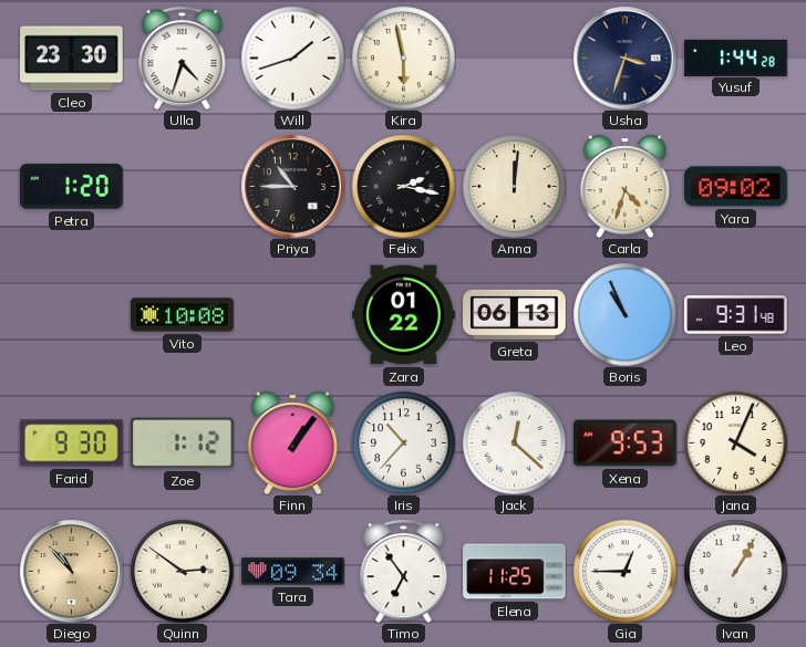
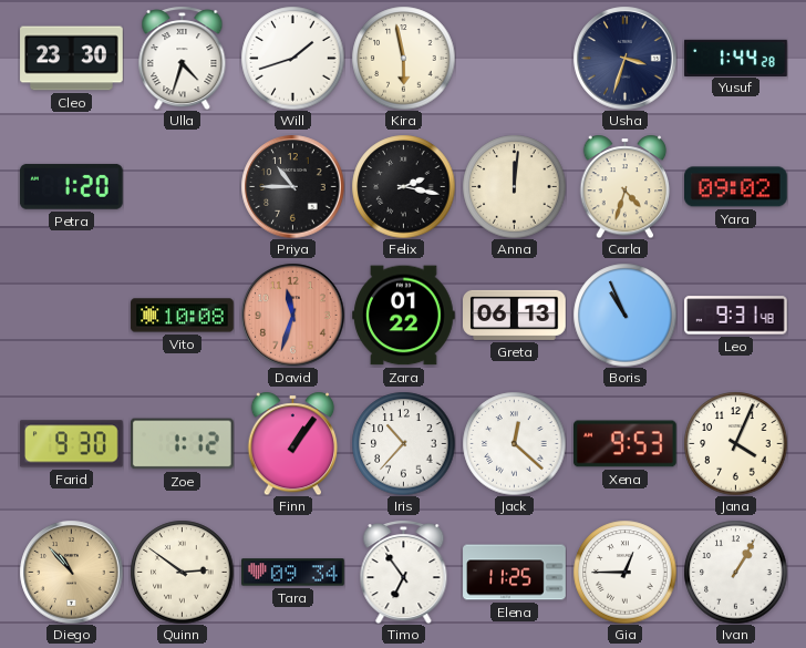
David: none -> 11:33
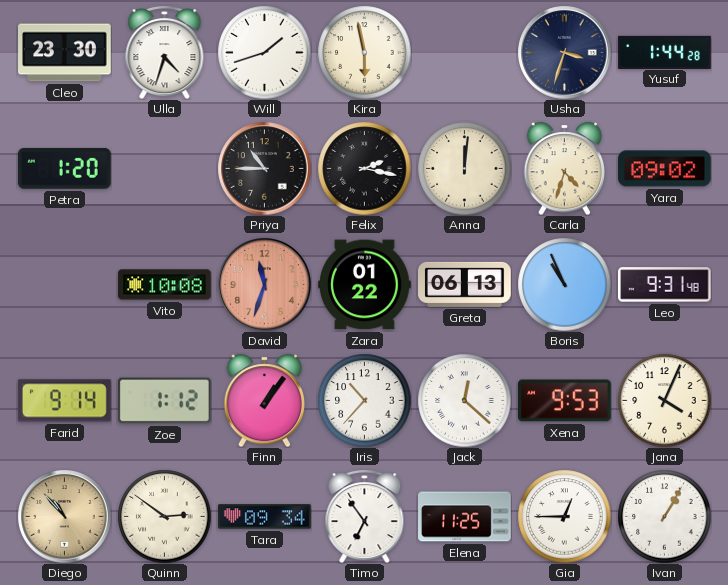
Farid: 9:30 -> 9:14
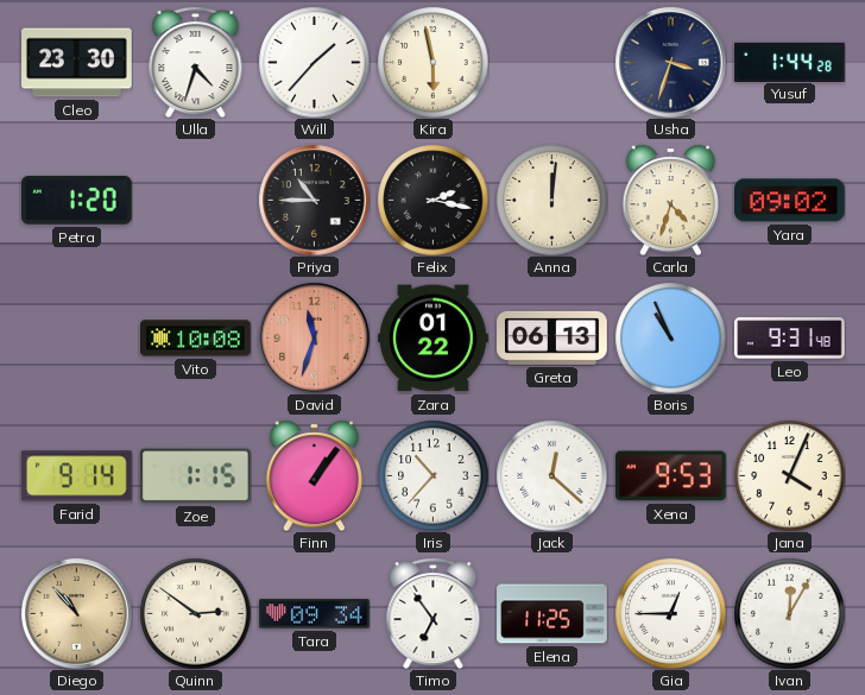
Will: 1:42 -> 1:37
Zoe: 1:12 -> 1:15
Ivan: 1:05 -> 12:05
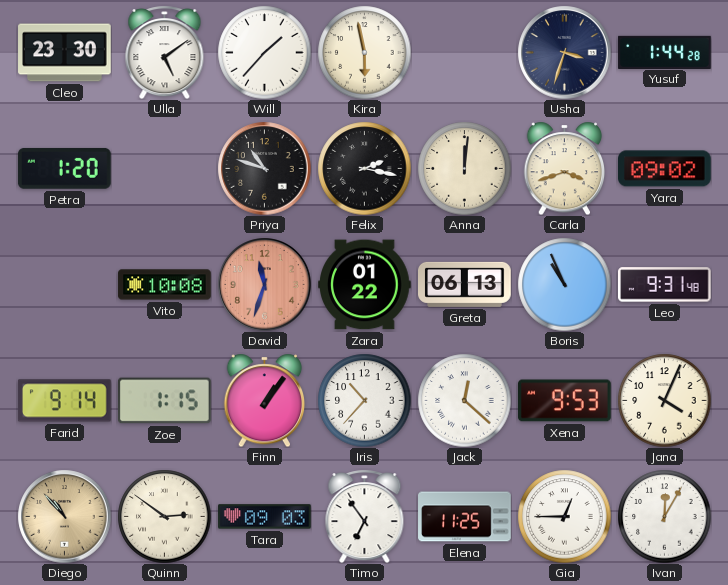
Ulla: 4:33 -> 5:09
Priya: 10:45 -> 10:48
Carla: 4:33 -> 3:42
Tara: 09:34 -> 09:03
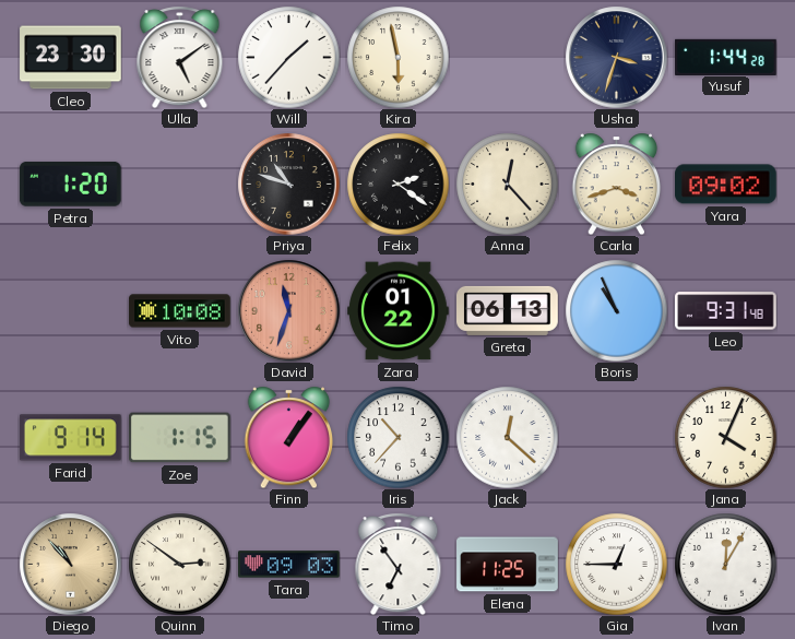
Felix: 2:17 -> 2:21
Anna: 12:01 -> 12:23
Xena: 9:53 -> none
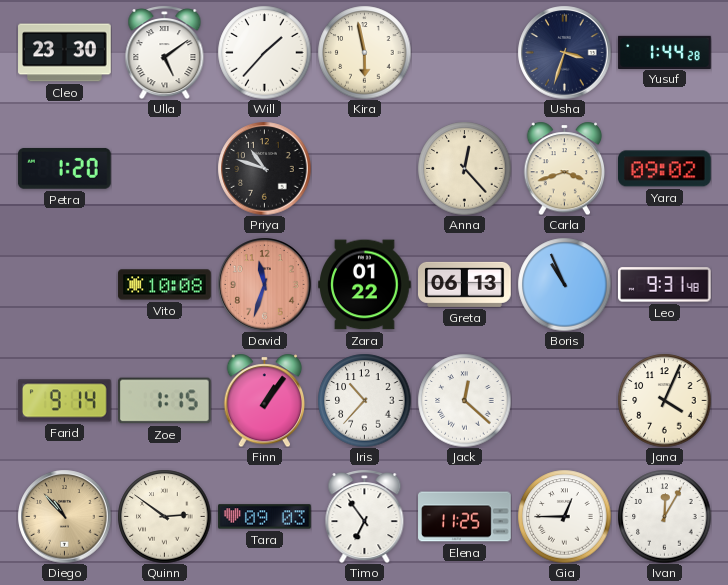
Felix: 2:21 -> none
